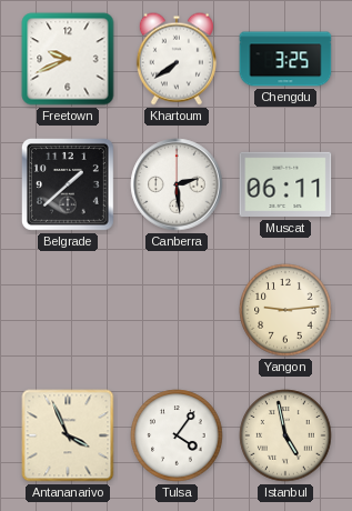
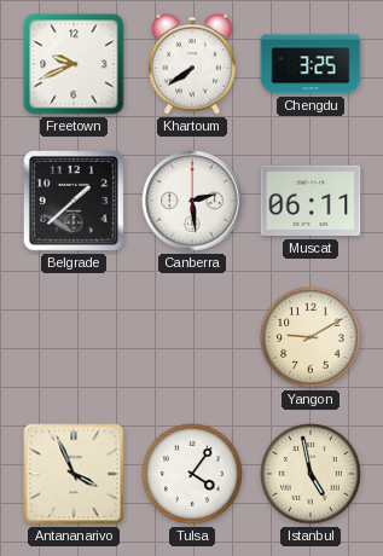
Yangon: 9:14 -> 9:10
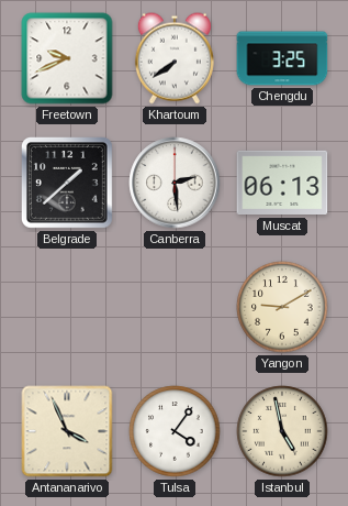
Muscat: 06:11 -> 06:13
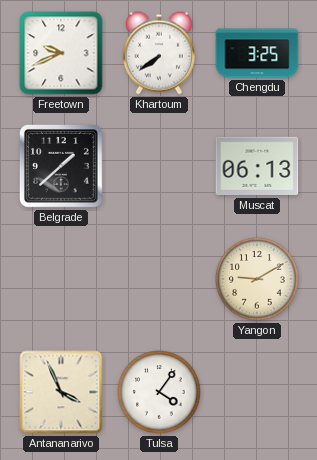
Canberra: 2:29 -> none
Istanbul: 4:58 -> none
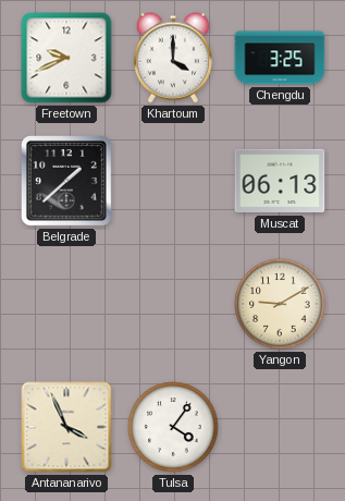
Khartoum: 7:39 -> 4:00
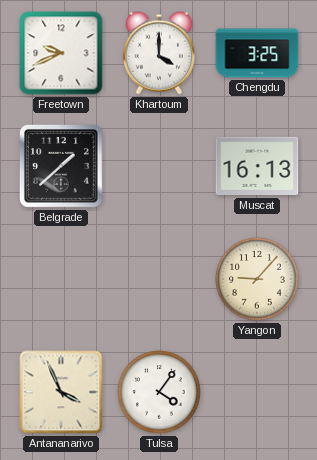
Muscat: 06:13 -> 16:13
Yangon: 9:10 -> 9:07
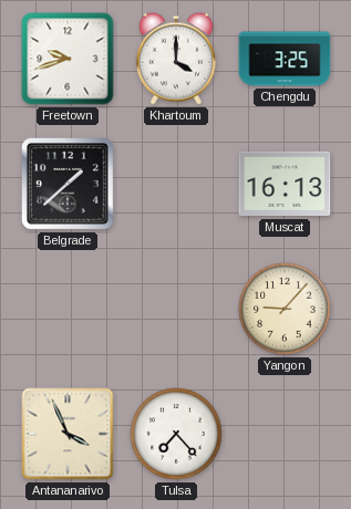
Freetown: 9:41 -> 9:42
Tulsa: 4:06 -> 7:23
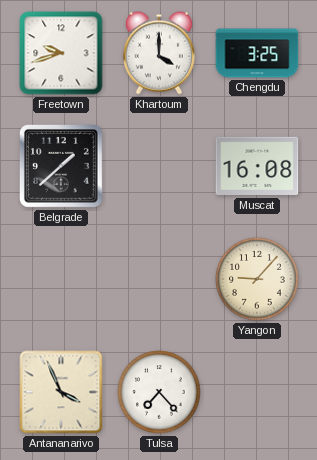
Muscat: 16:13 -> 16:08
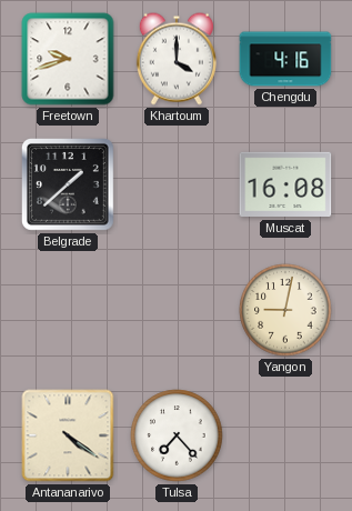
Chengdu: 3:25 -> 4:16
Yangon: 9:07 -> 9:02
Antananarivo: 3:56 -> 4:21
